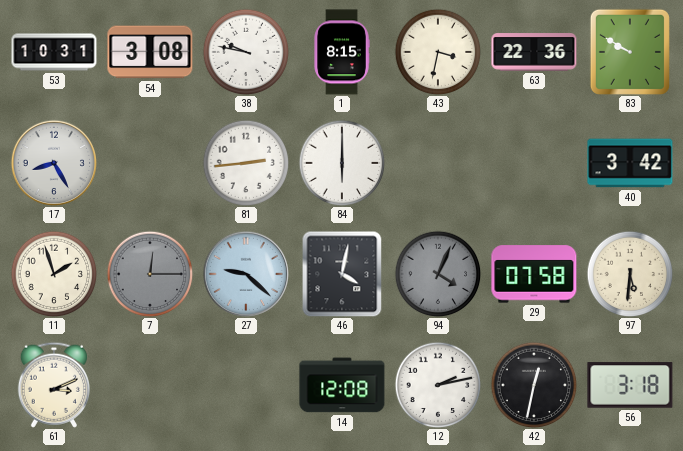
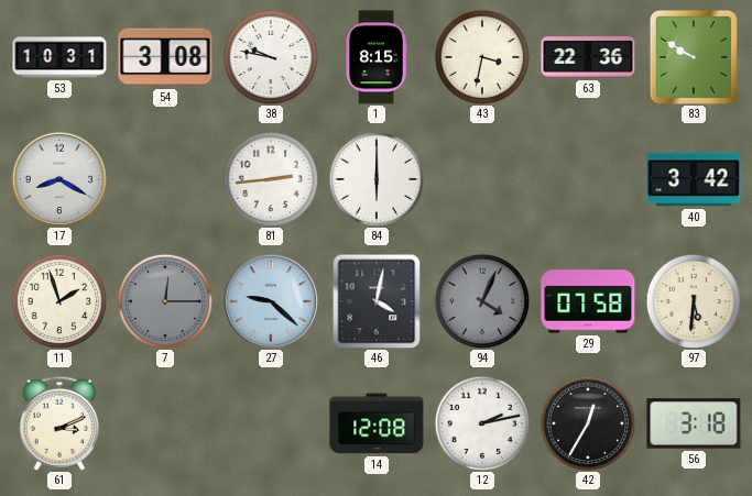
17: 8:25 -> 8:20
42: 12:32 -> 12:35
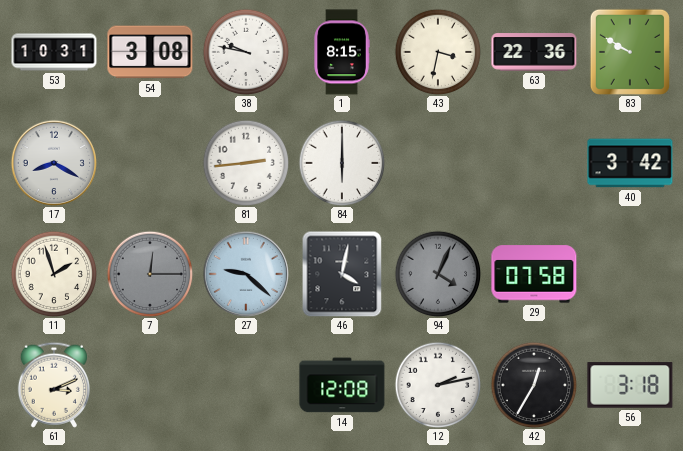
97: 5:31 -> none
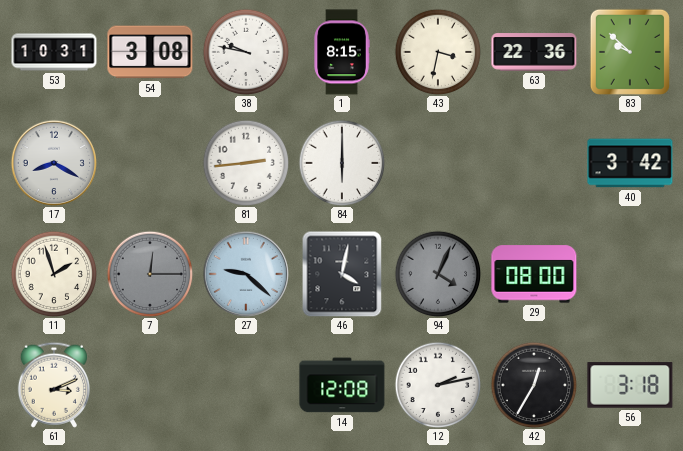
83: 9:50 -> 9:52
29: 07:58 -> 08:00
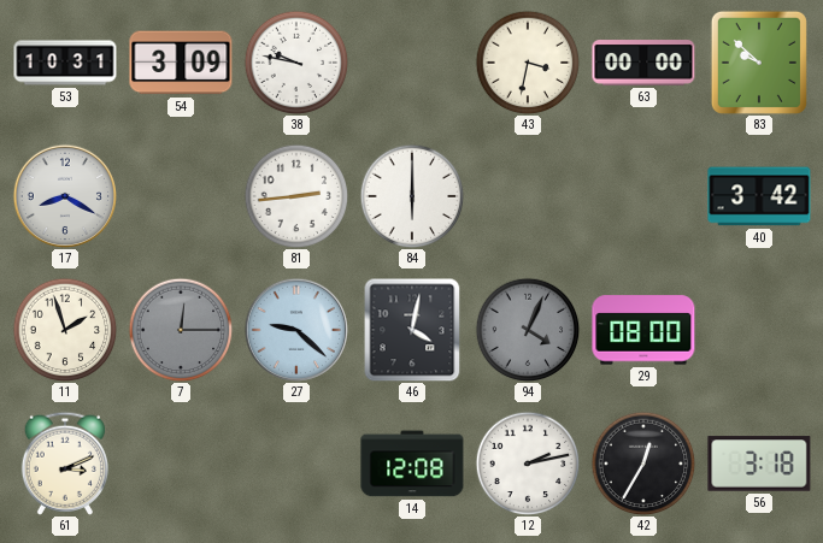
54: 3:08 -> 3:09
1: 8:15 -> none
63: 22:36 -> 00:00
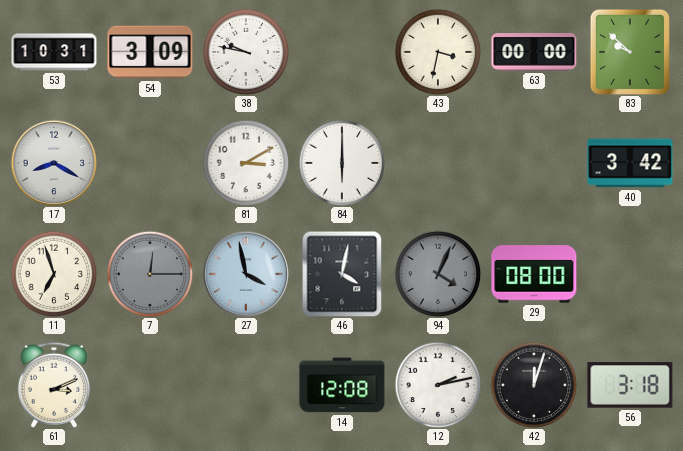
81: 2:44 -> 3:10
11: 1:57 -> 6:57
27: 9:22 -> 3:58
42: 12:35 -> 12:03
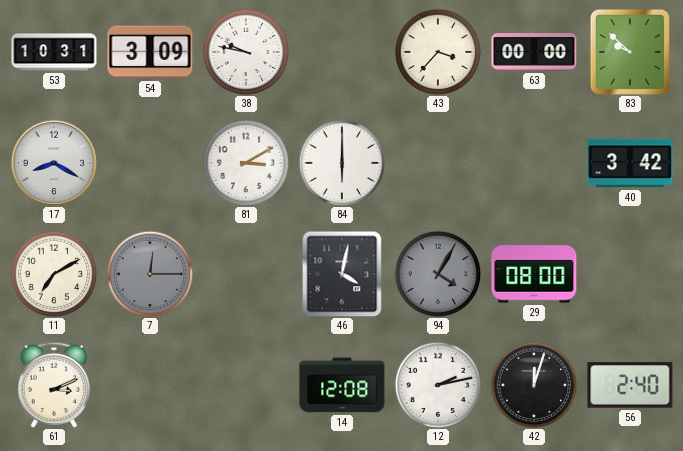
43: 3:32 -> 3:37
11: 6:57 -> 7:10
27: 3:58 -> none
94: 4:04 -> 4:05
56: 3:18 -> 2:40
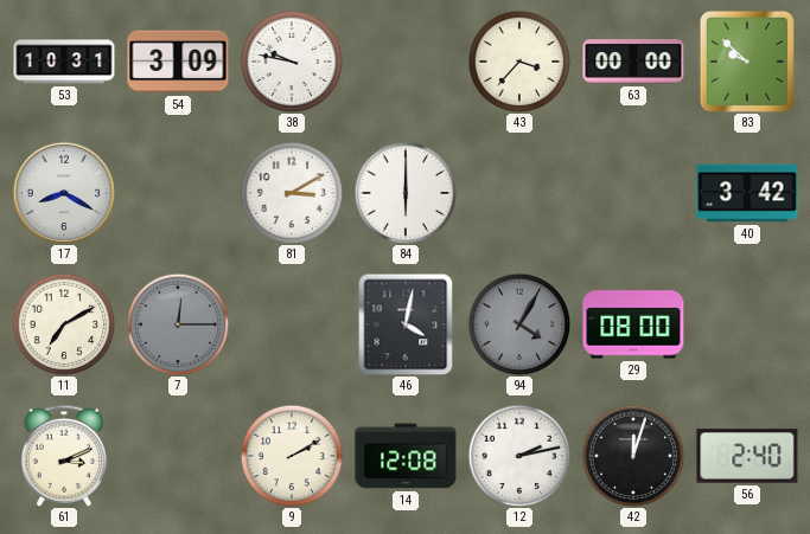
9: none -> 2:10
